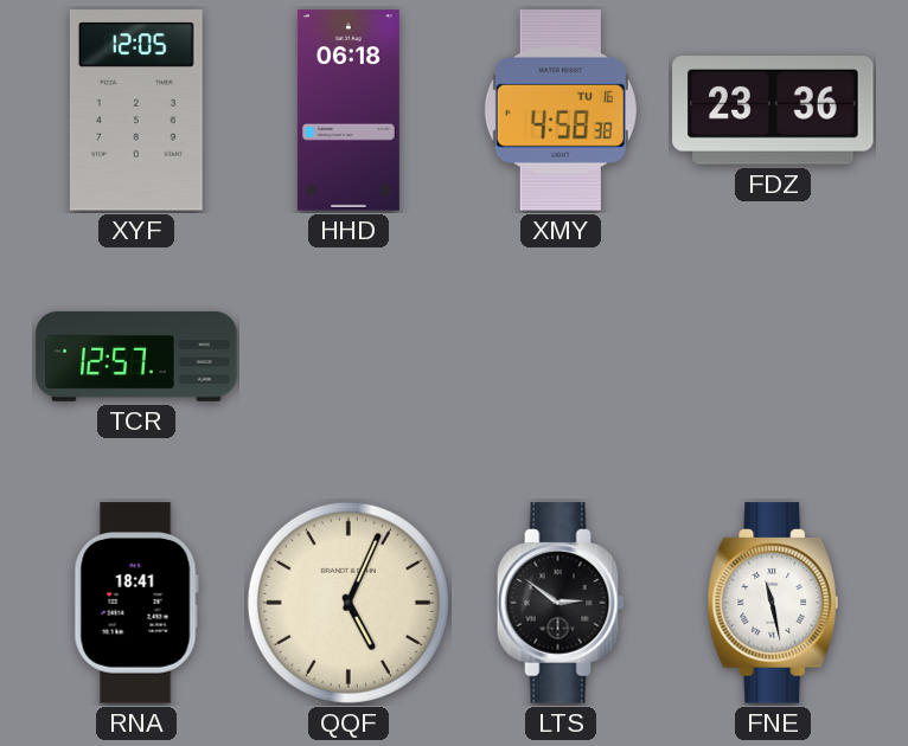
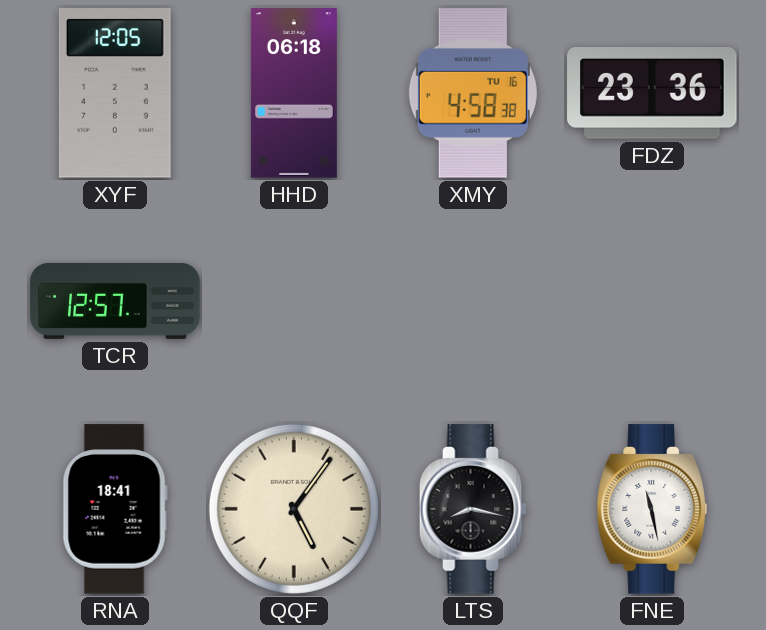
QQF: 5:04 -> 5:06
LTS: 2:51 -> 8:17
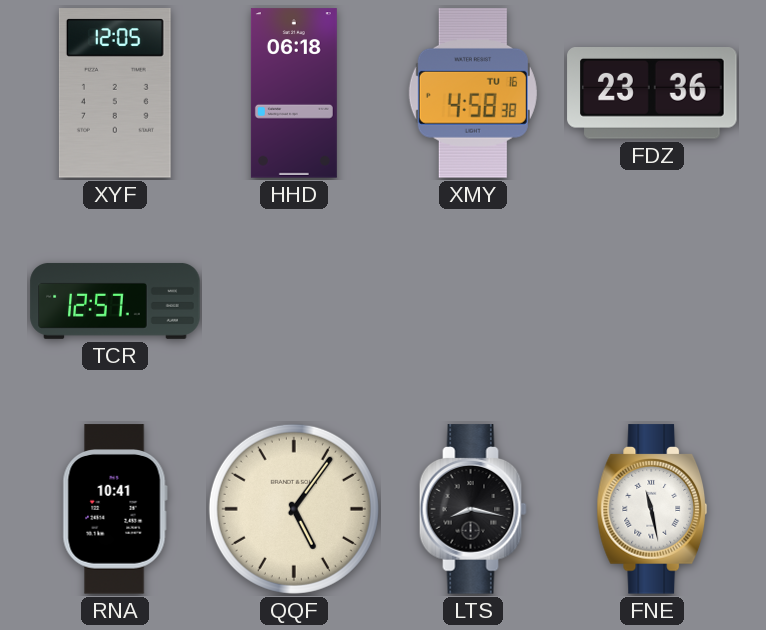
RNA: 18:41 -> 10:41
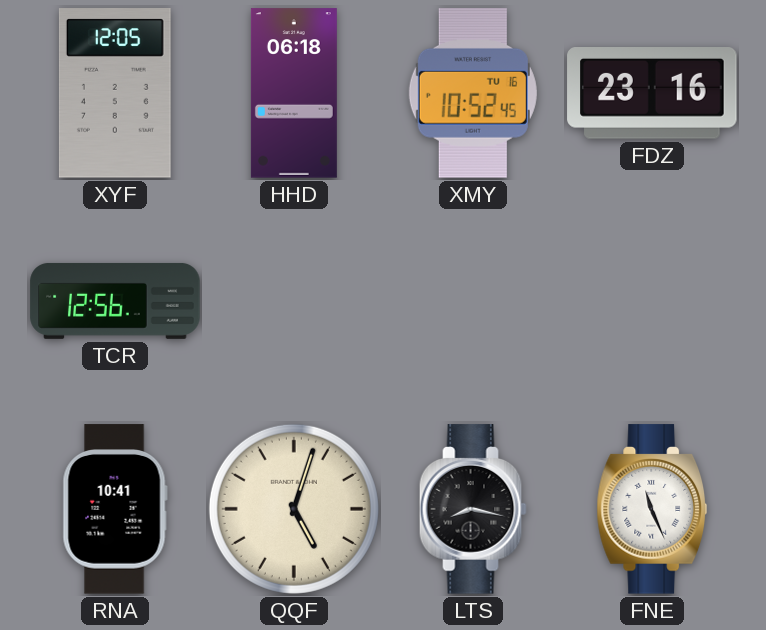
XMY: 4:58 -> 10:52
FDZ: 23:36 -> 23:16
TCR: 12:57 -> 12:56
QQF: 5:06 -> 5:03
FNE: 11:28 -> 11:26
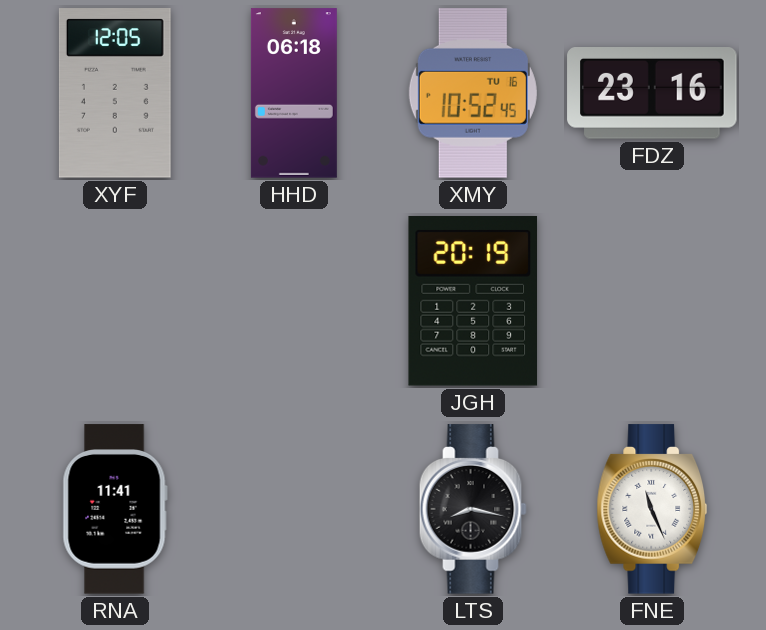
TCR: 12:56 -> none
JGH: none -> 20:19
RNA: 10:41 -> 11:41
QQF: 5:03 -> none
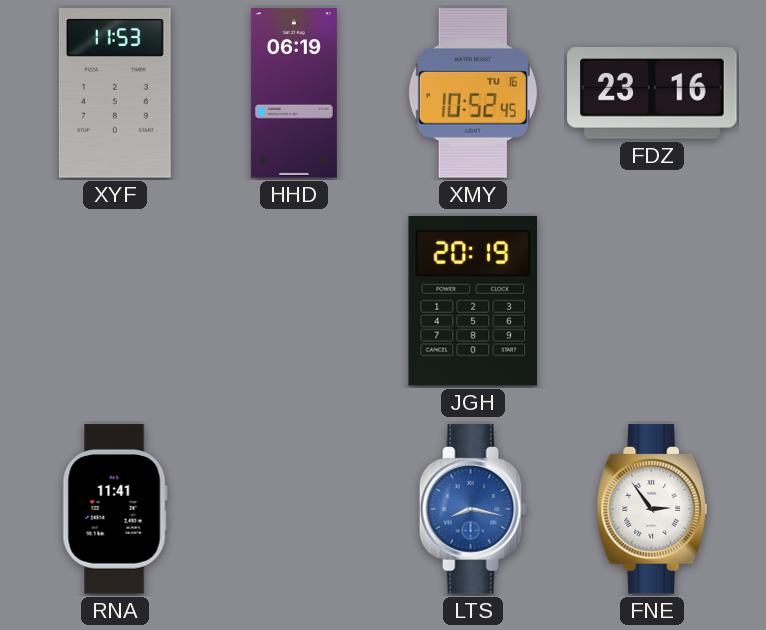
XYF: 12:05 -> 11:53
HHD: 06:18 -> 06:19
LTS dial: black -> blue
FNE: 11:26 -> 2:54
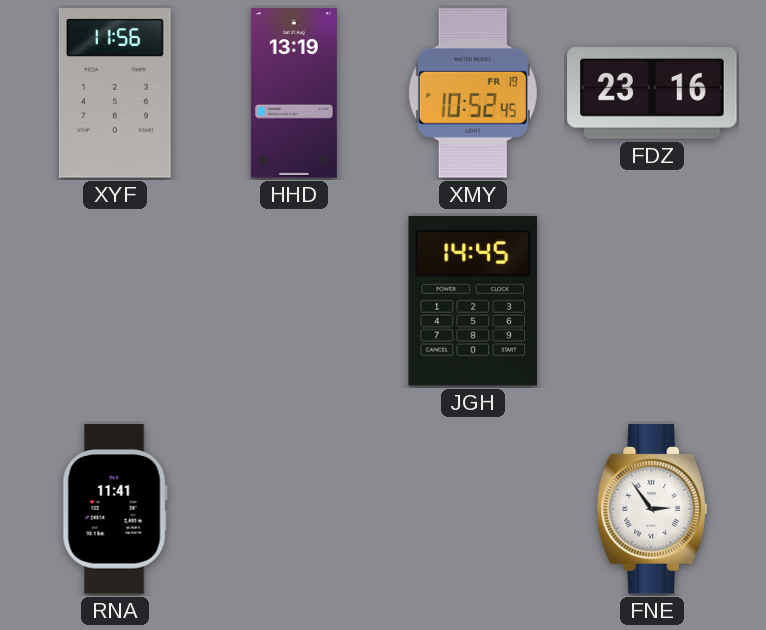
XYF: 11:53 -> 11:56
HHD: 06:19 -> 13:19
XMY date: TU 16 -> FR 19
JGH: 20:19 -> 14:45
LTS: 8:17 -> none
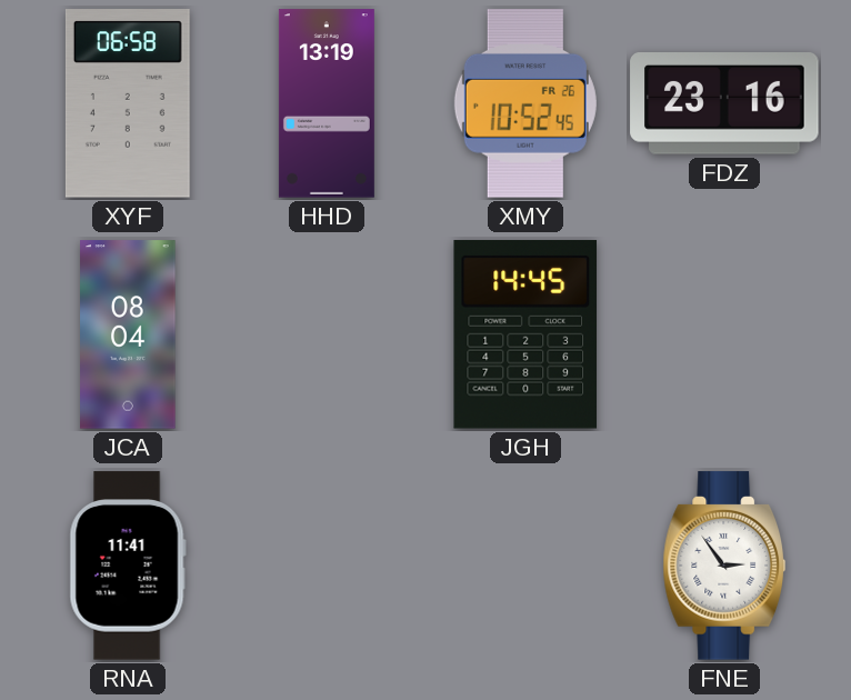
XYF: 11:56 -> 06:58
XMY date: FR 19 -> FR 26
JCA: none -> 08:04
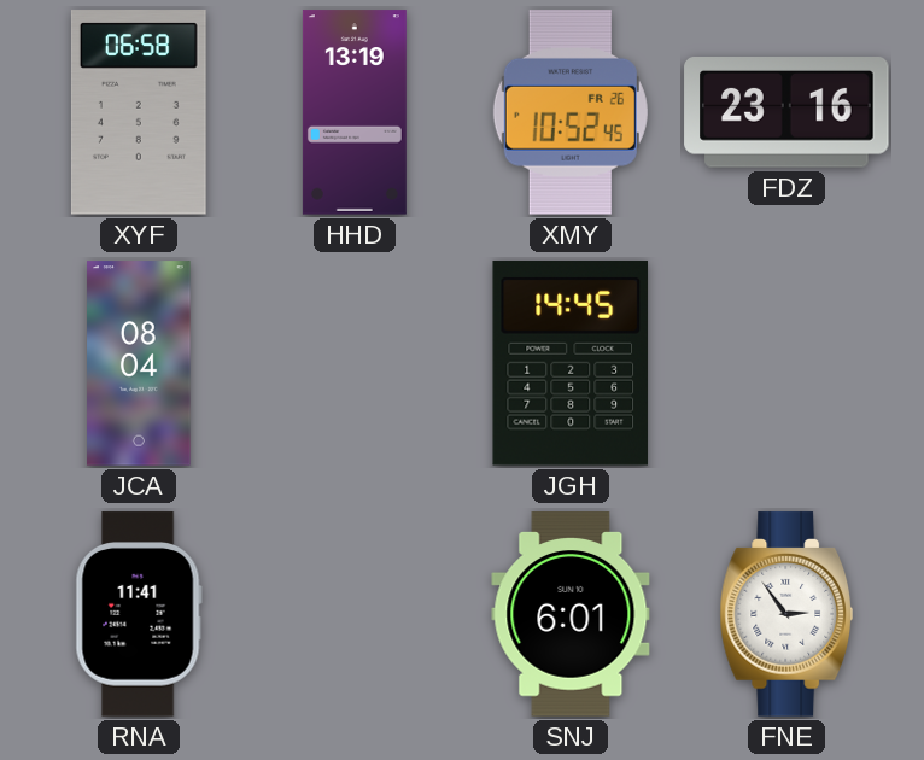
SNJ: none -> 6:01
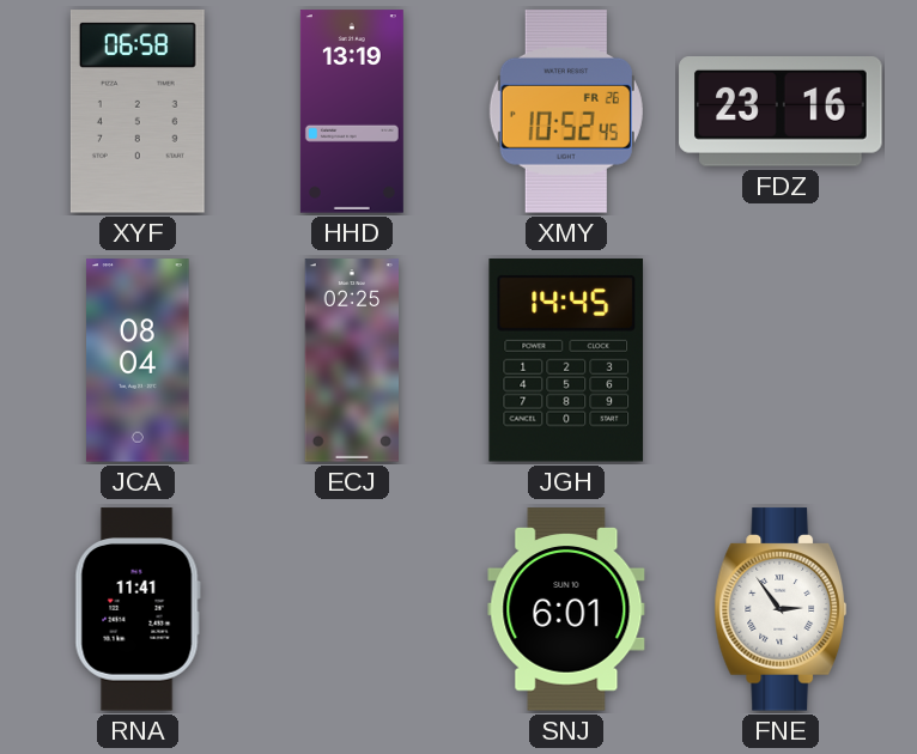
ECJ: none -> 02:25
